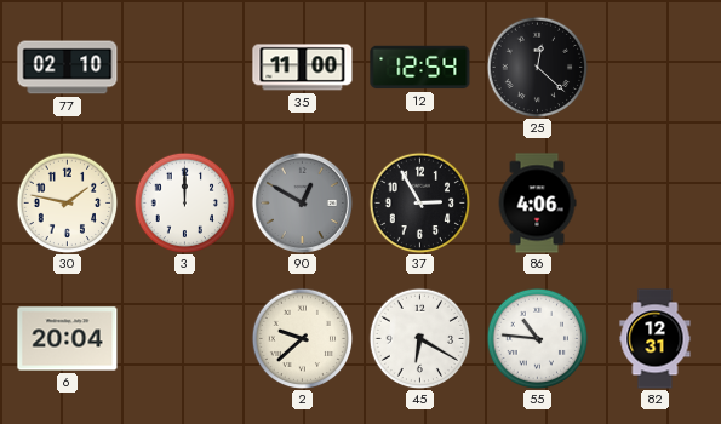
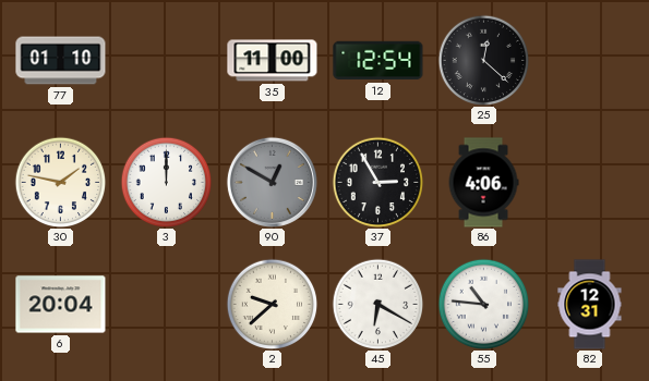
77: 02:10 -> 01:10
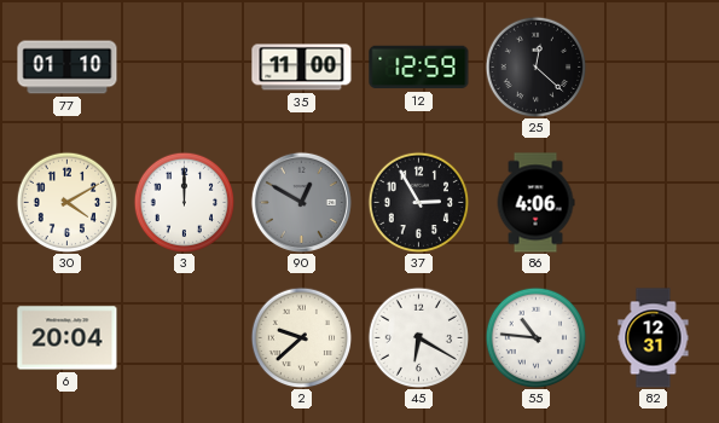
12: 12:54 -> 12:59
30: 1:47 -> 4:10
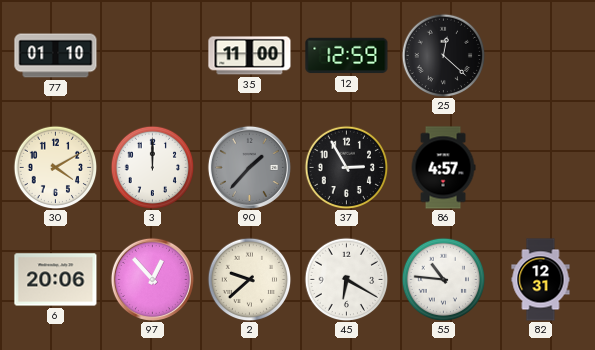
90: 12:50 -> 1:37
86: 4:06 -> 4:57
6: 20:04 -> 20:06
97: none -> 12:53
